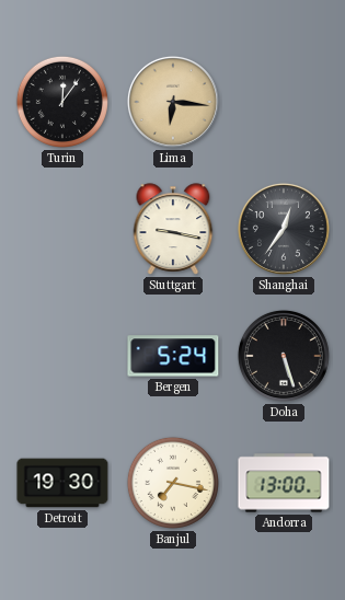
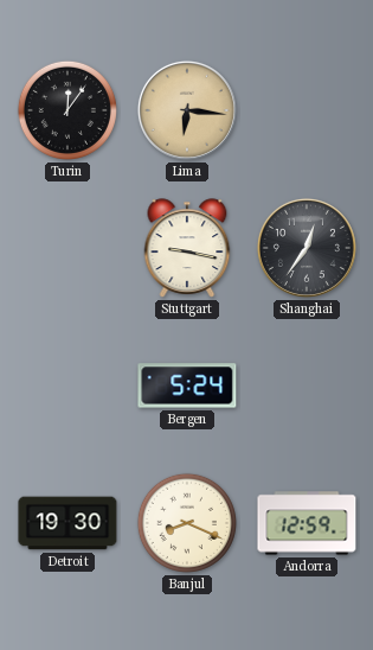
Doha: 5:27 -> none
Banjul: 7:17 -> 8:19
Andorra: 13:00 -> 12:59
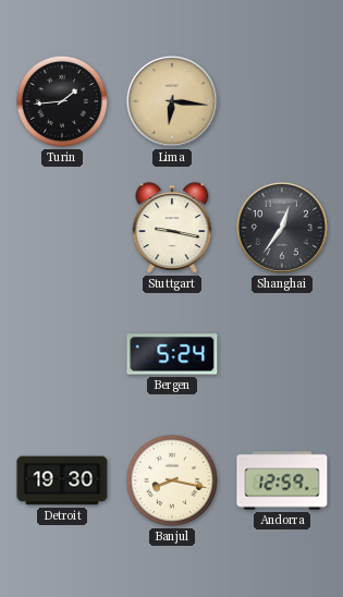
Turin: 12:06 -> 1:44
Banjul: 8:19 -> 8:17
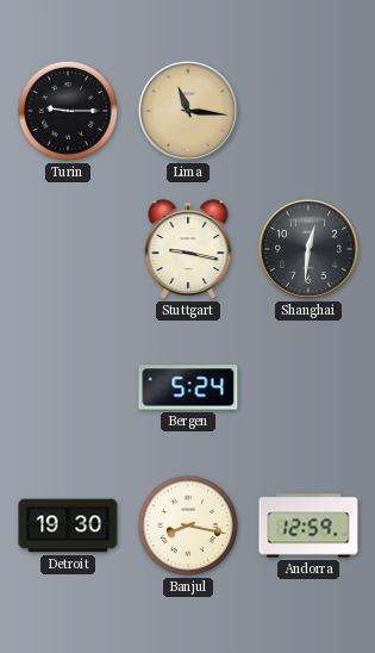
Turin: 1:44 -> 9:15
Lima: 6:16 -> 11:16
Shanghai: 12:36 -> 12:31
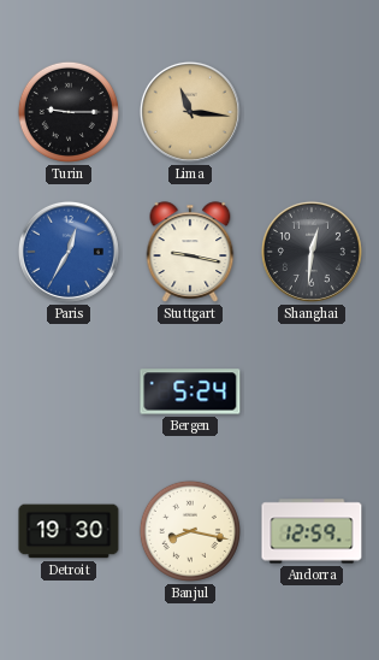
Paris: none -> 12:35
